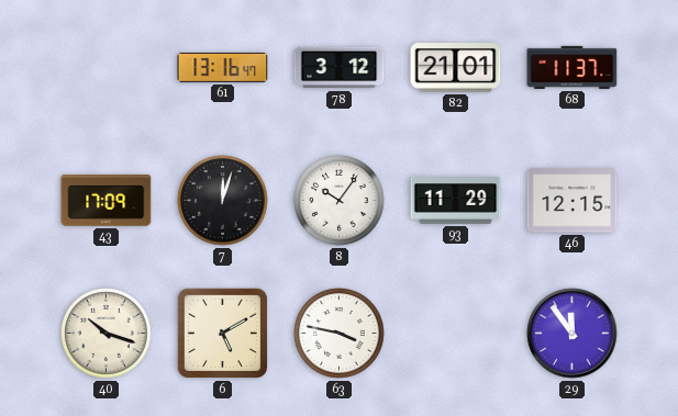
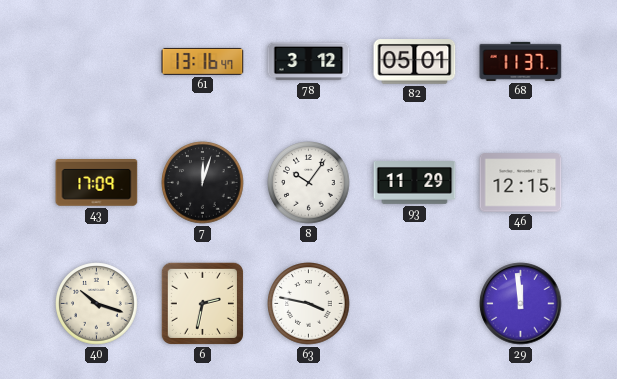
82: 21:01 -> 05:01
6: 5:10 -> 2:32
29: 11:54 -> 11:59
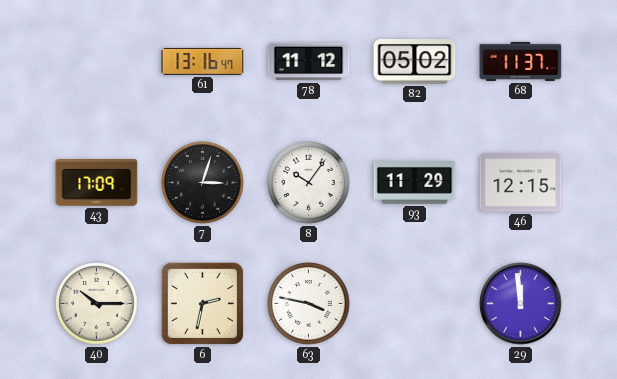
78: 3:12 -> 11:12
82: 05:01 -> 05:02
7: 12:03 -> 3:03
40: 10:18 -> 10:15
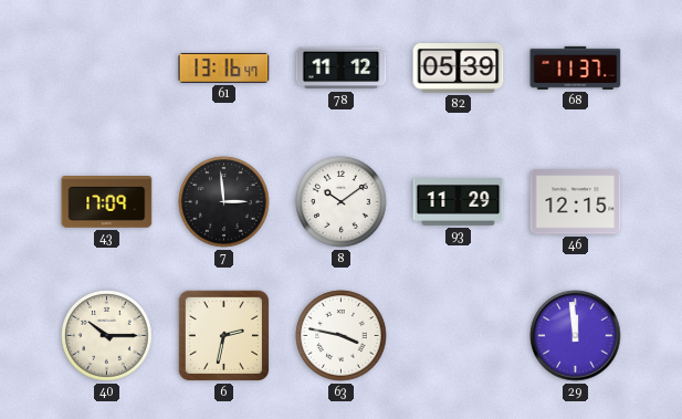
82: 05:02 -> 05:39
7: 3:03 -> 2:59
8: 10:06 -> 10:09
